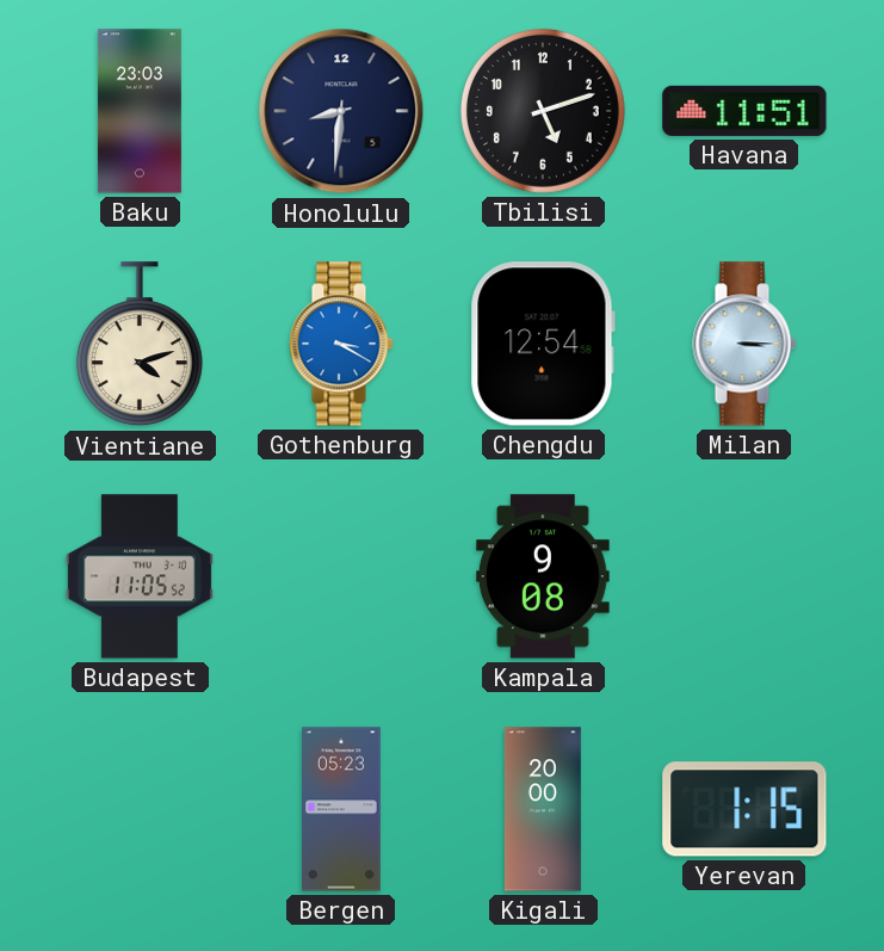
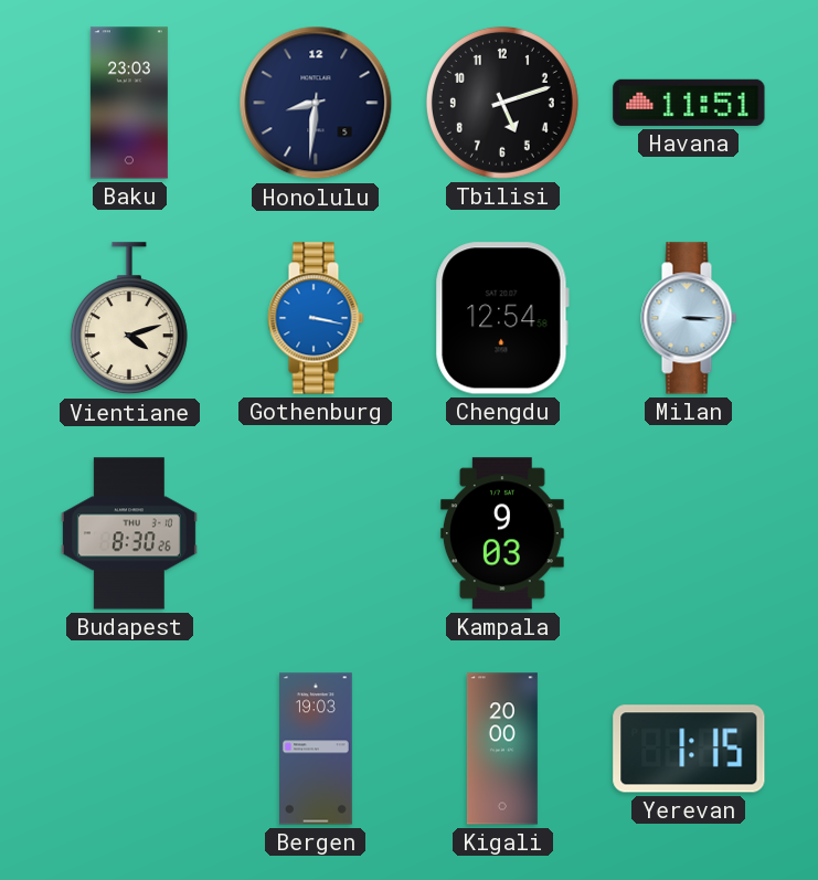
Gothenburg: 3:20 -> 3:17
Budapest: 11:05 -> 8:30
Kampala: 9:08 -> 9:03
Bergen: 05:23 -> 19:03
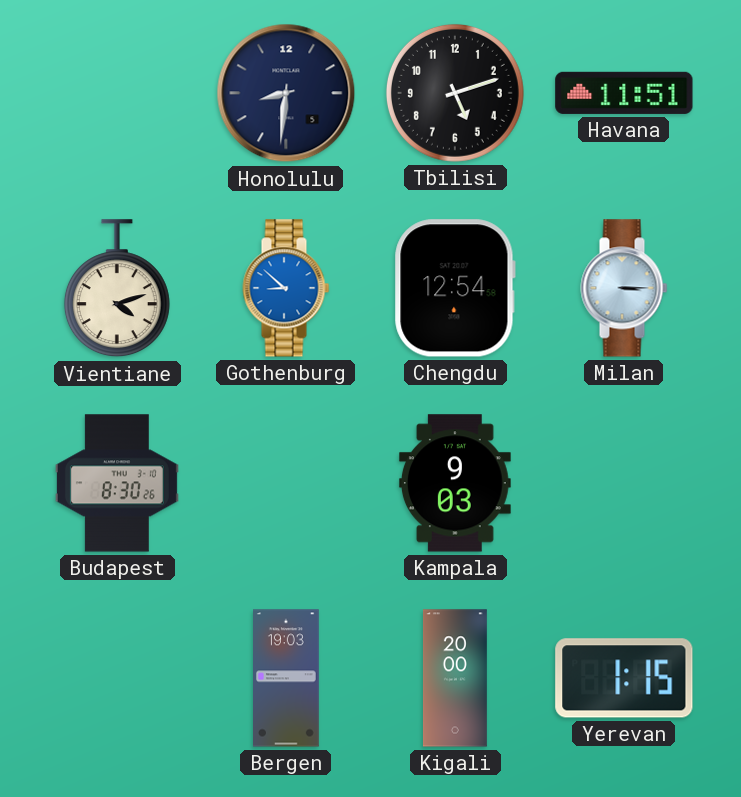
Baku: 23:03 -> none
Gothenburg: 3:17 -> 8:52
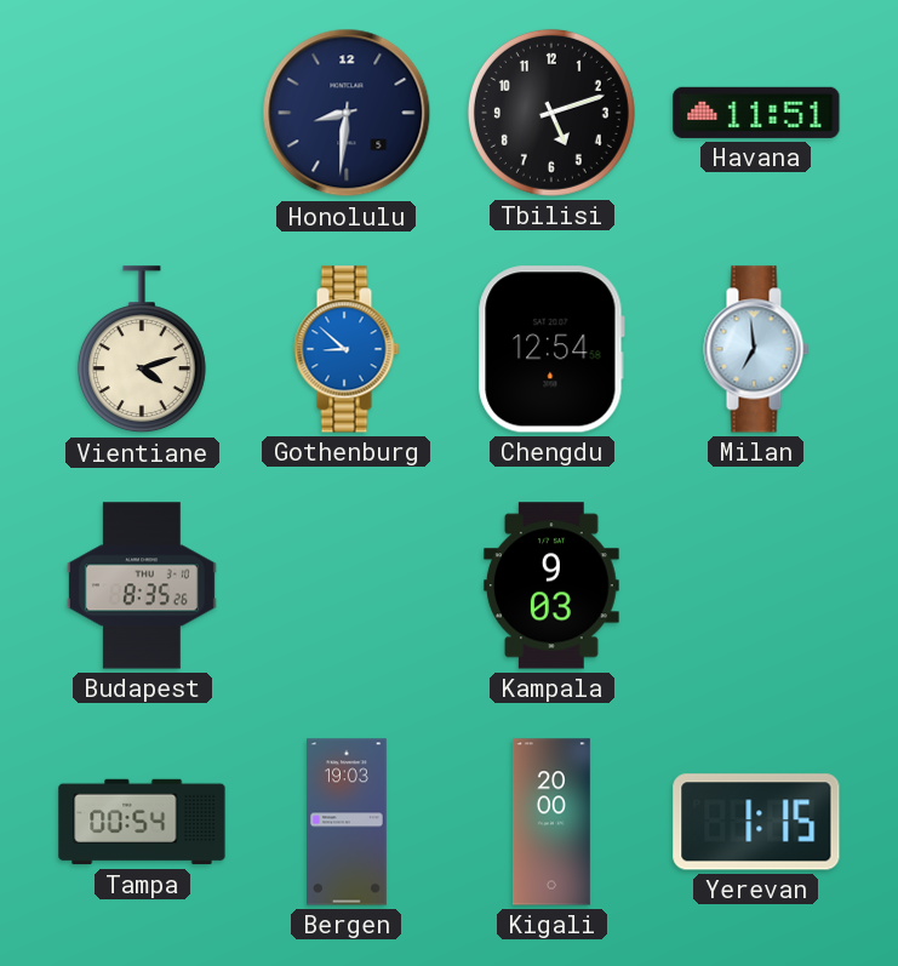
Milan: 3:15 -> 6:59
Budapest: 8:30 -> 8:35
Tampa: none -> 00:54
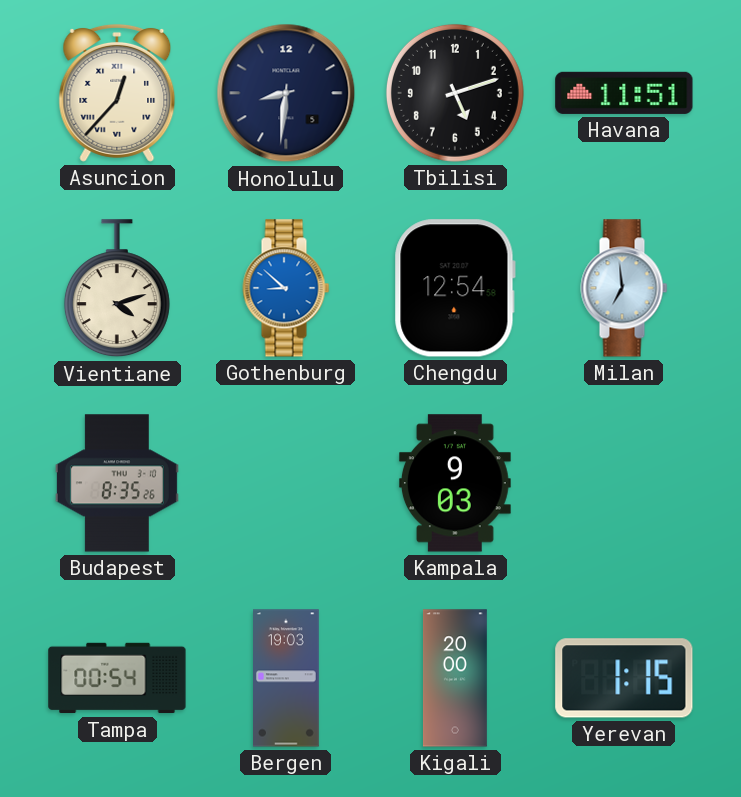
Asuncion: none -> 12:37
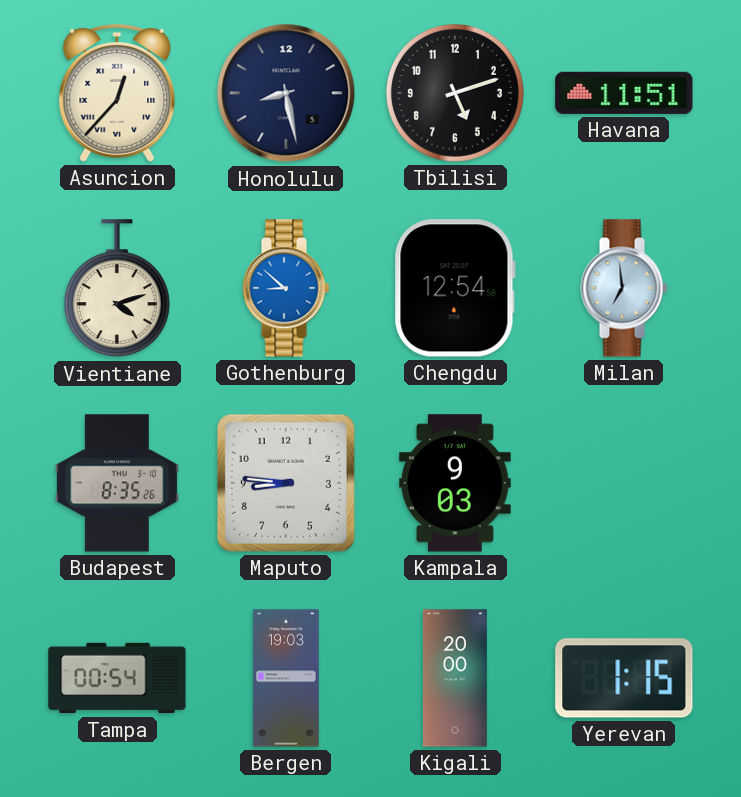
Honolulu: 8:31 -> 8:28
Maputo: none -> 8:46
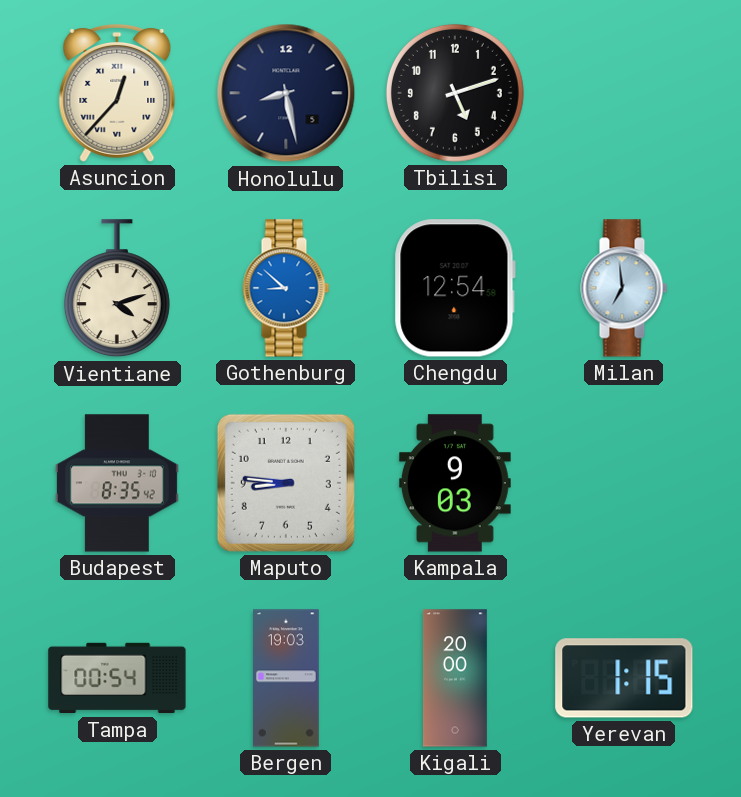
Havana: 11:51 -> none
Budapest: 8:35:26 -> 8:35:42
